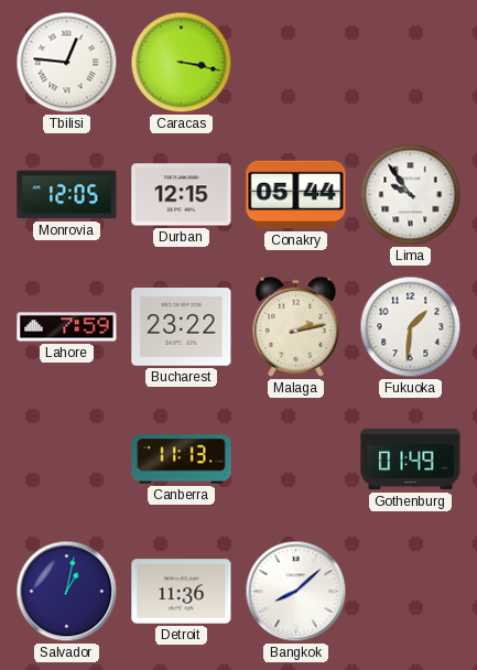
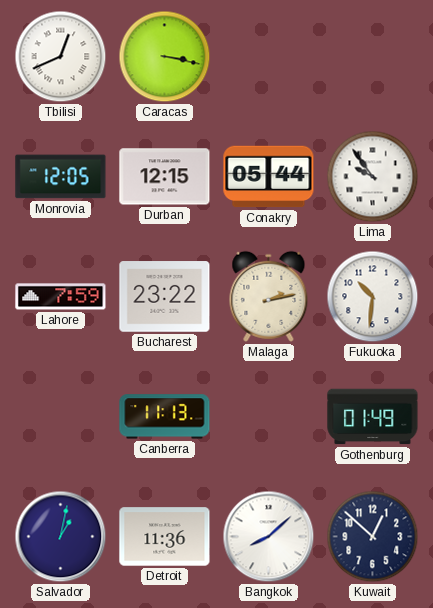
Tbilisi: 12:46 -> 12:41
Fukuoka: 1:31 -> 10:31
Kuwait: none -> 12:52
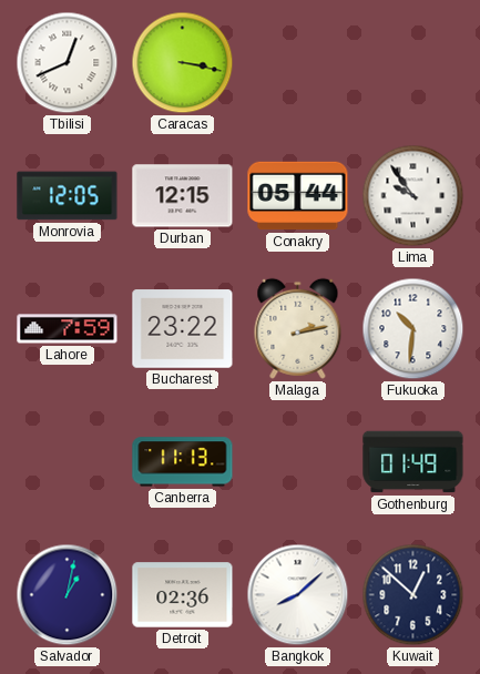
Detroit: 11:36 -> 02:36
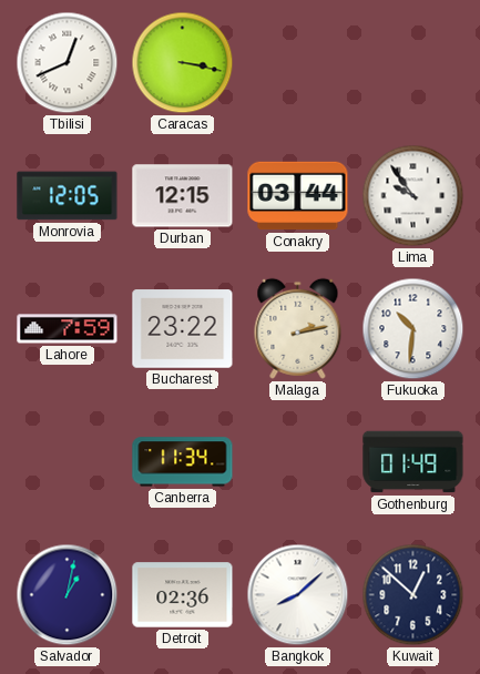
Conakry: 05:44 -> 03:44
Canberra: 11:13 -> 11:34
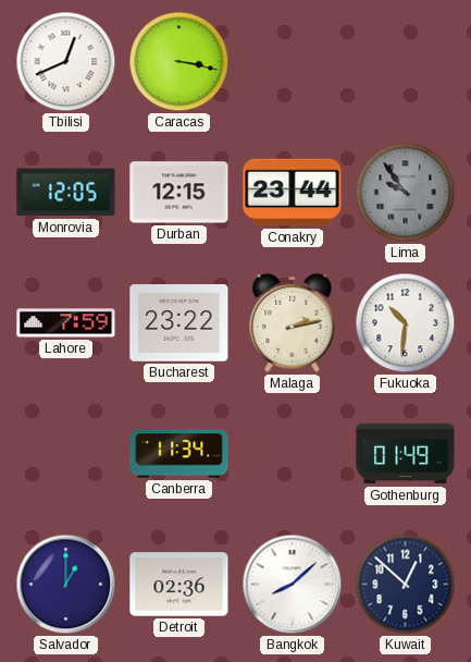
Conakry: 03:44 -> 23:44
Lima dial: white -> grey
Salvador: 1:02 -> 1:00
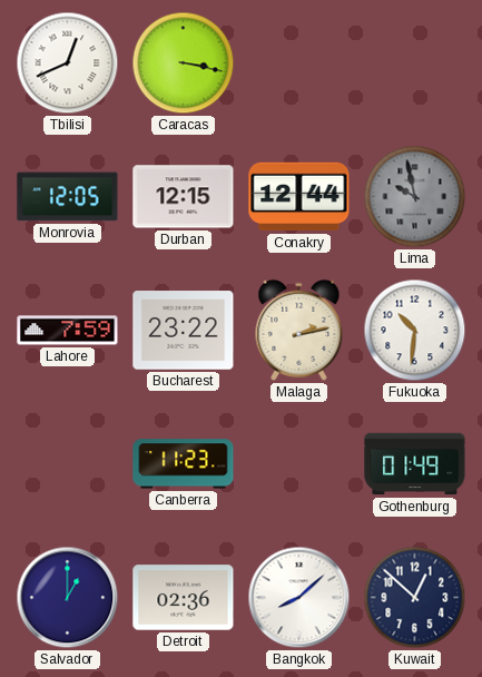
Conakry: 23:44 -> 12:44
Lima: 9:54 -> 9:58
Canberra: 11:34 -> 11:23
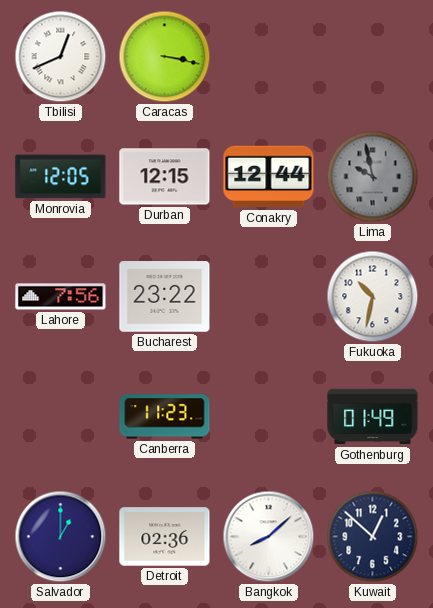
Lahore: 7:59 -> 7:56
Malaga: 2:13 -> none
Fukuoka: 10:31 -> 10:32
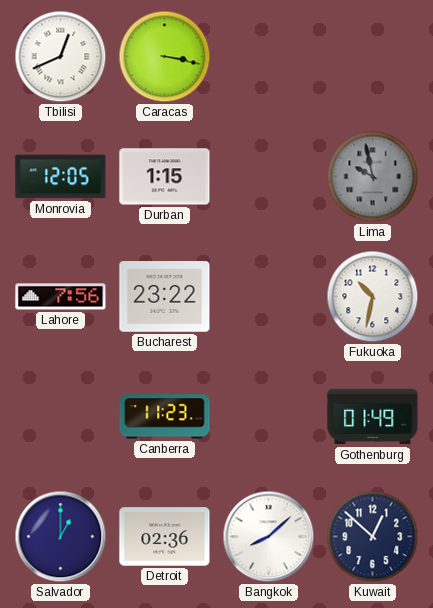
Durban: 12:15 -> 1:15
Conakry: 12:44 -> none
